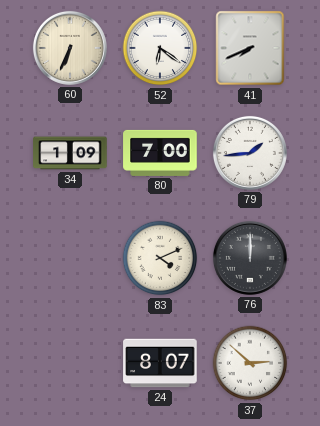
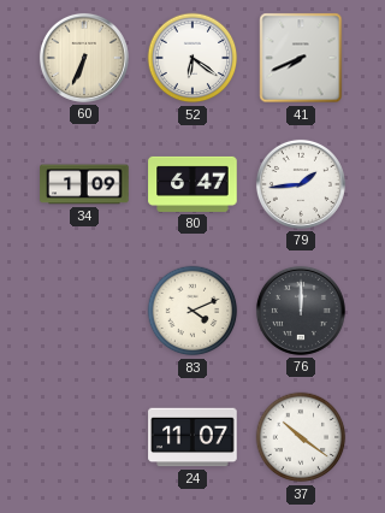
80: 7:00 -> 6:47
24: 8:07 -> 11:07
37: 2:52 -> 10:21
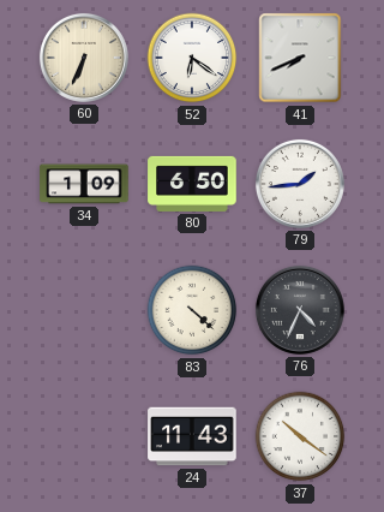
80: 6:47 -> 6:50
83: 4:11 -> 4:22
76: 12:00 -> 4:34
24: 11:07 -> 11:43
